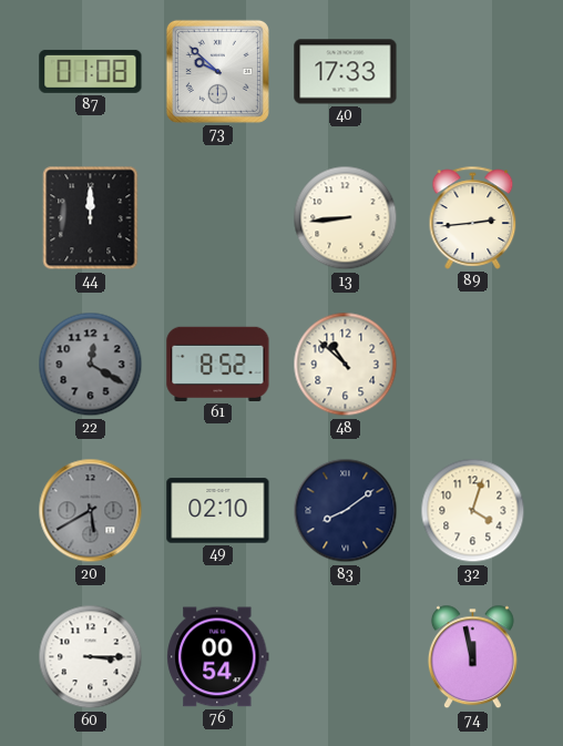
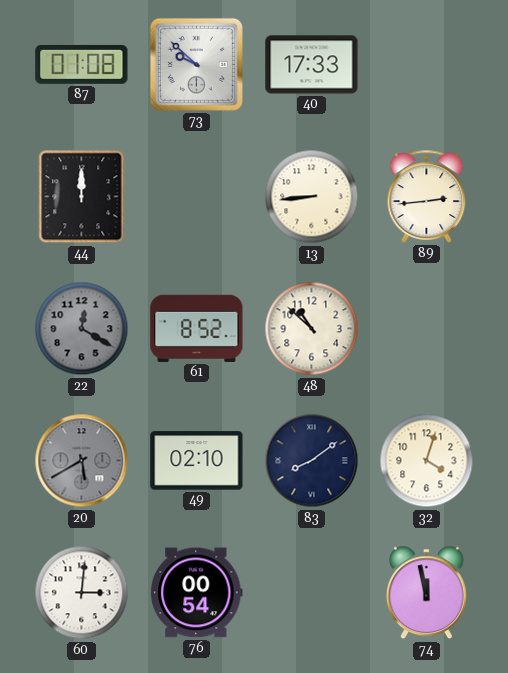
60: 3:15 -> 3:01
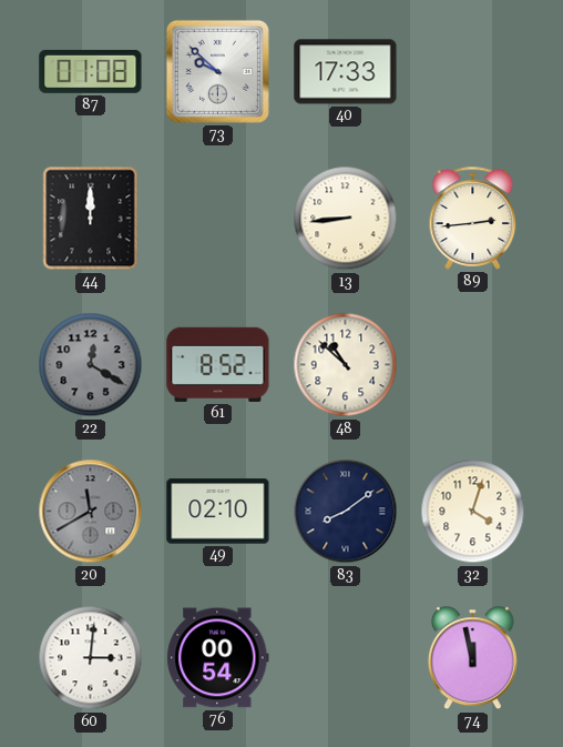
20: 5:40 -> 11:40
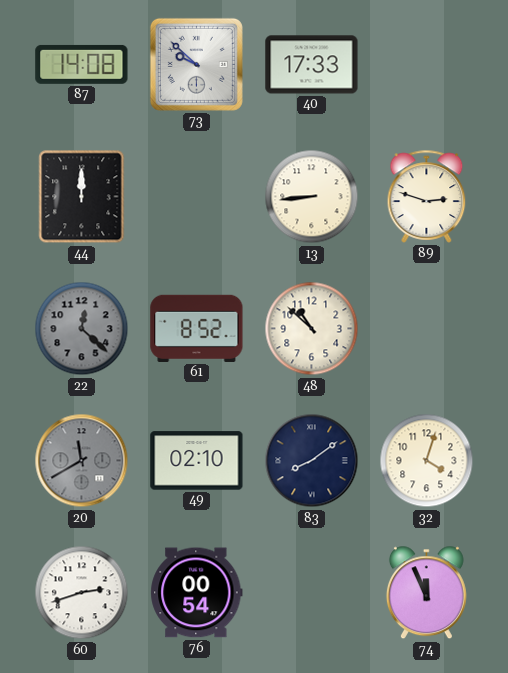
87: 01:08 -> 14:08
89: 2:44 -> 2:48
22: 12:20 -> 12:22
60: 3:01 -> 2:42
74: 11:58 -> 11:56
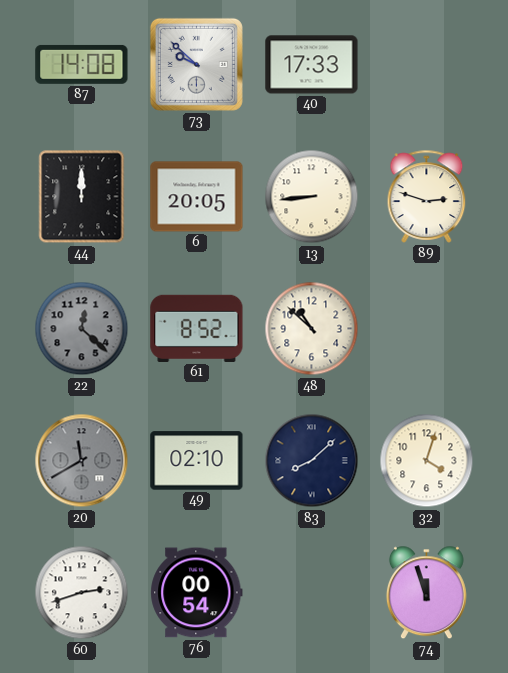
6: none -> 20:05
83: 8:09 -> 8:08
74: 11:56 -> 11:57
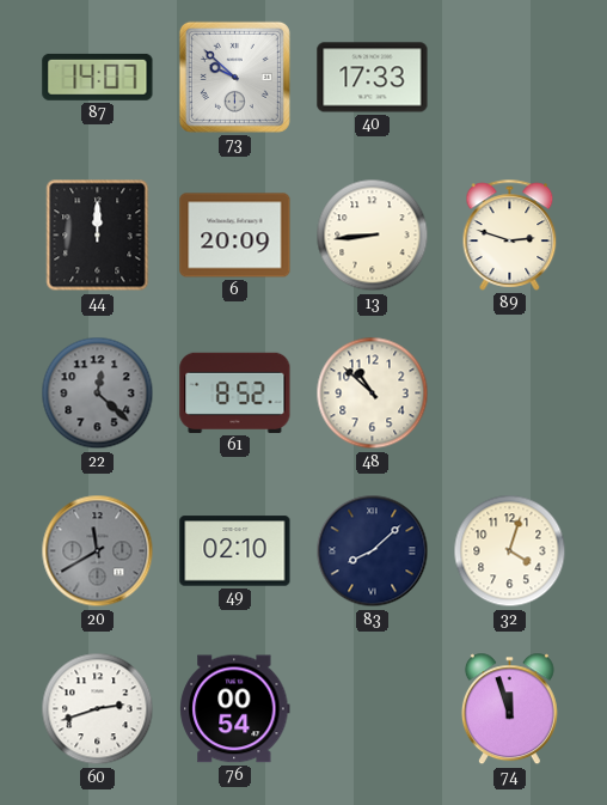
87: 14:08 -> 14:07
6: 20:05 -> 20:09
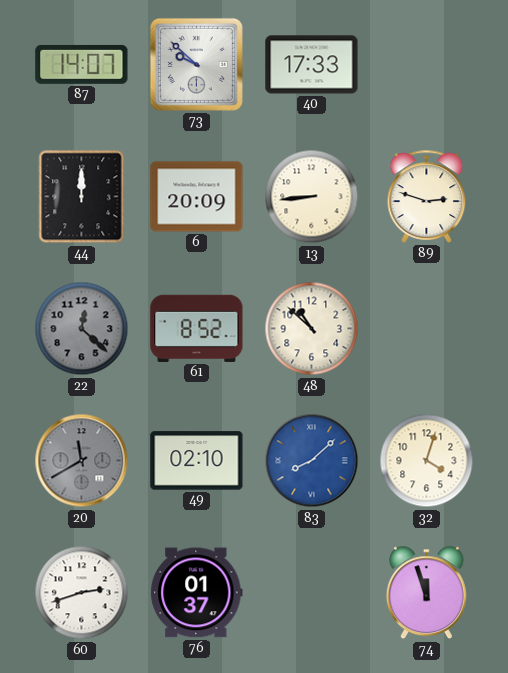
83 dial: navy -> blue
76: 00:54 -> 01:37
